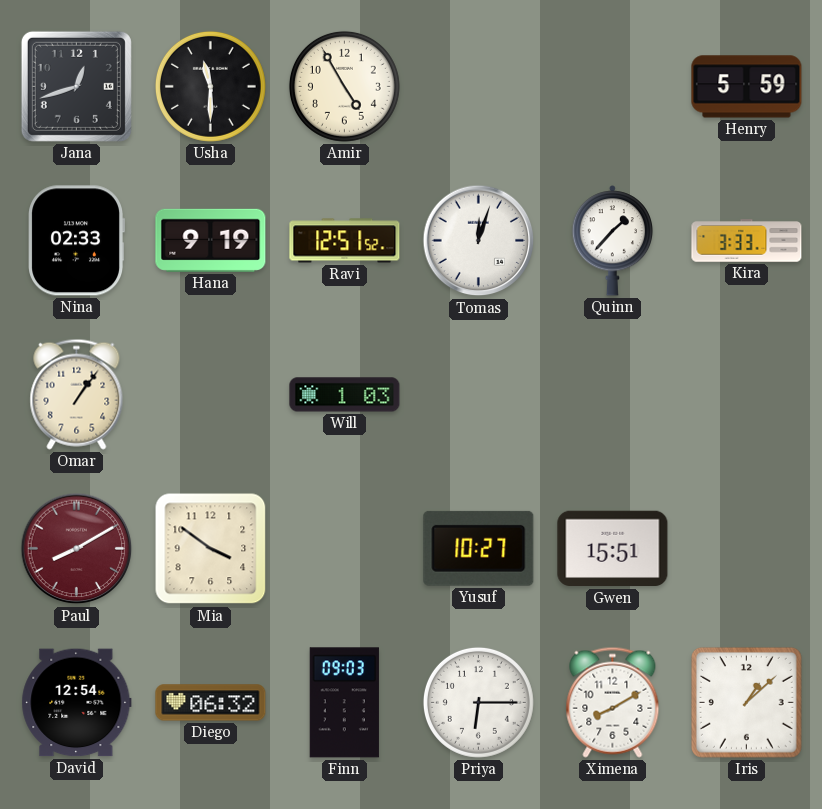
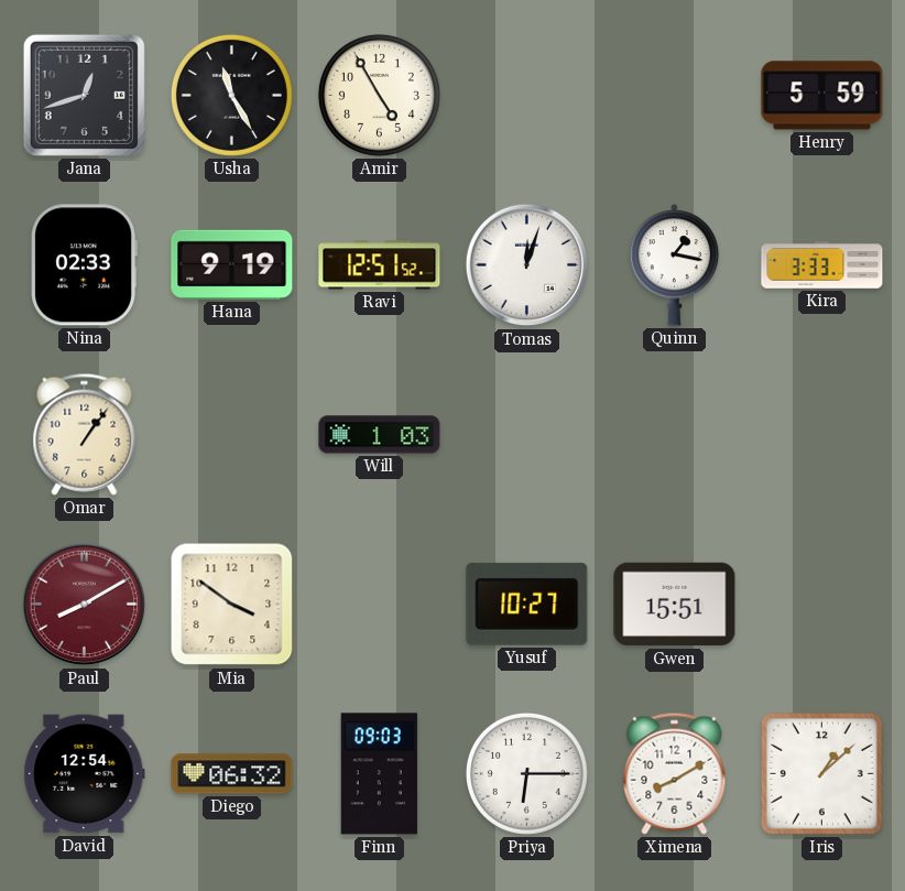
Usha: 11:30 -> 11:25
Quinn: 1:37 -> 1:17
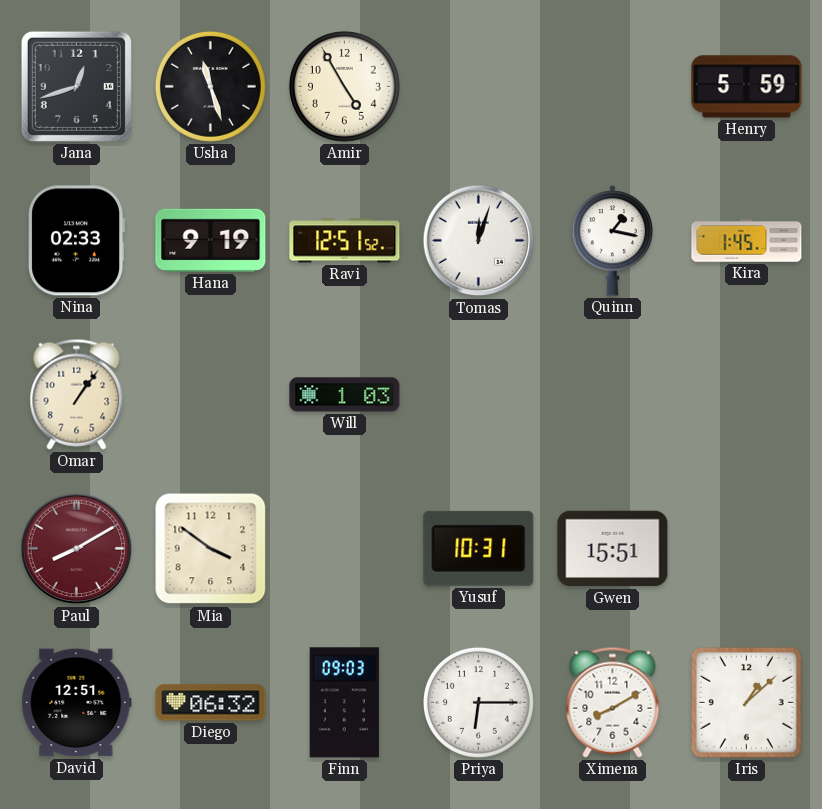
Usha: 11:25 -> 11:27
Kira: 3:33 -> 1:45
Yusuf: 10:27 -> 10:31
David: 12:54 -> 12:51
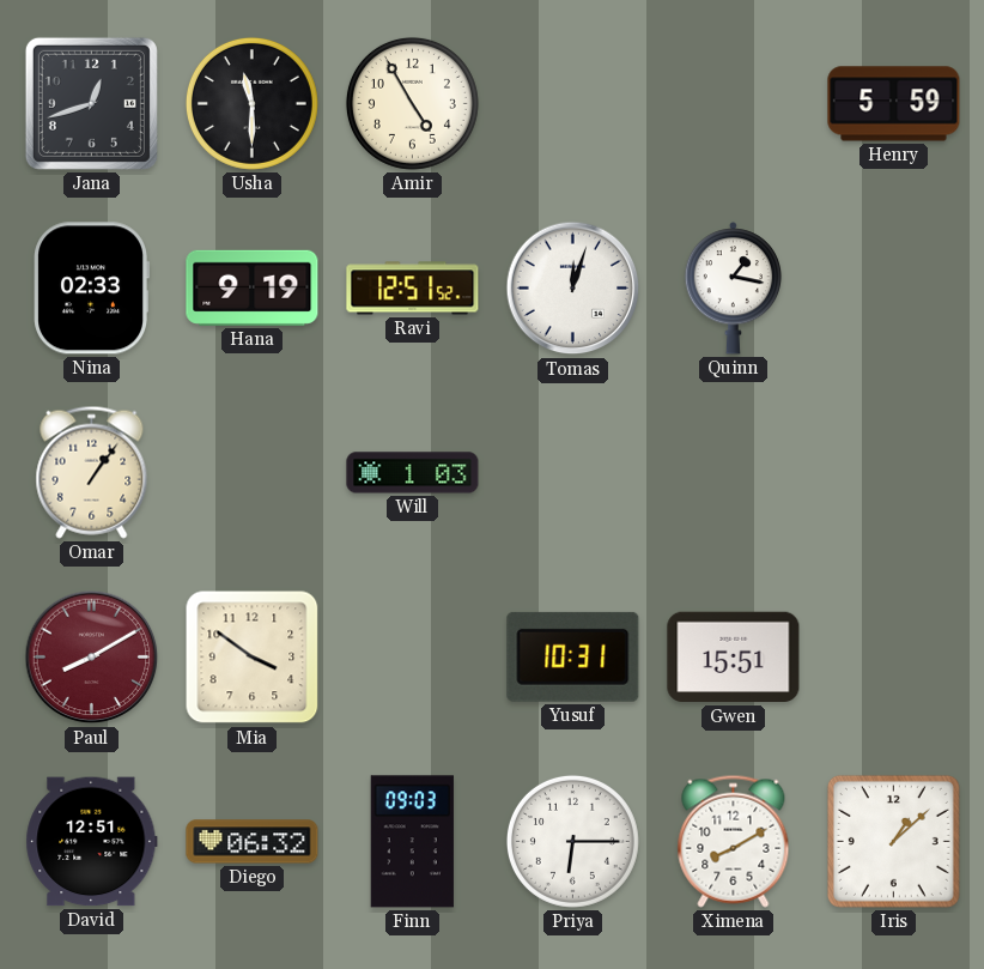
Usha: 11:27 -> 11:30
Kira: 1:45 -> none
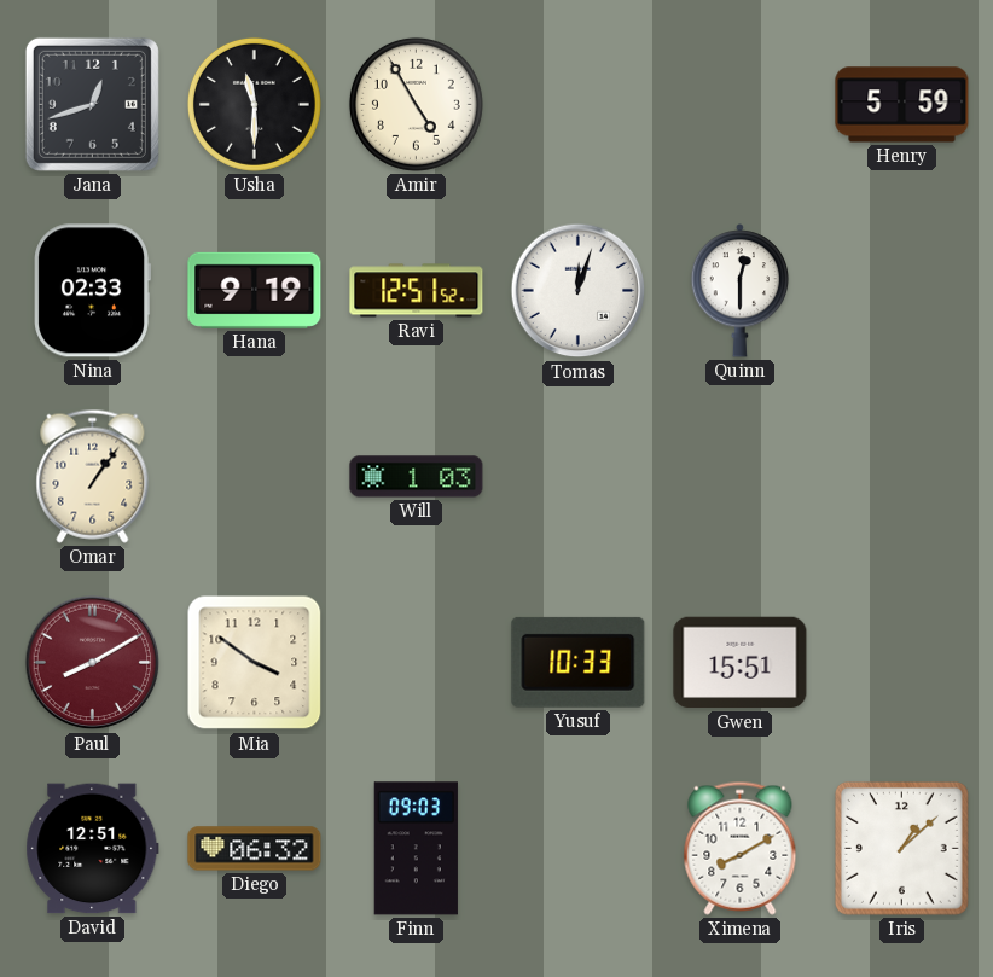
Quinn: 1:17 -> 12:30
Yusuf: 10:31 -> 10:33
Priya: 6:15 -> none
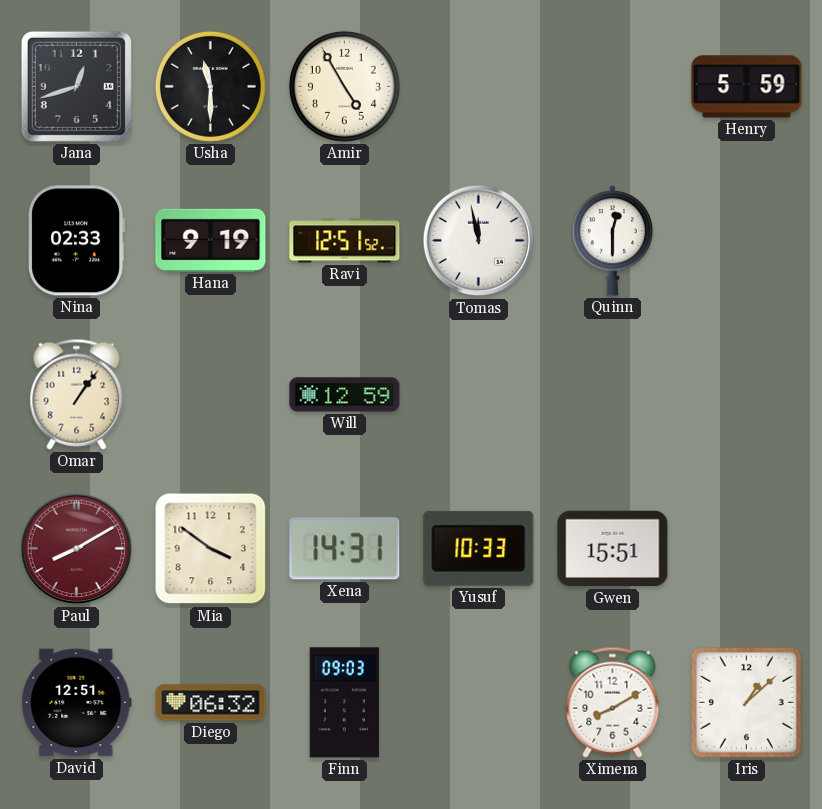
Tomas: 12:03 -> 11:58
Will: 1:03 -> 12:59
Xena: none -> 14:31
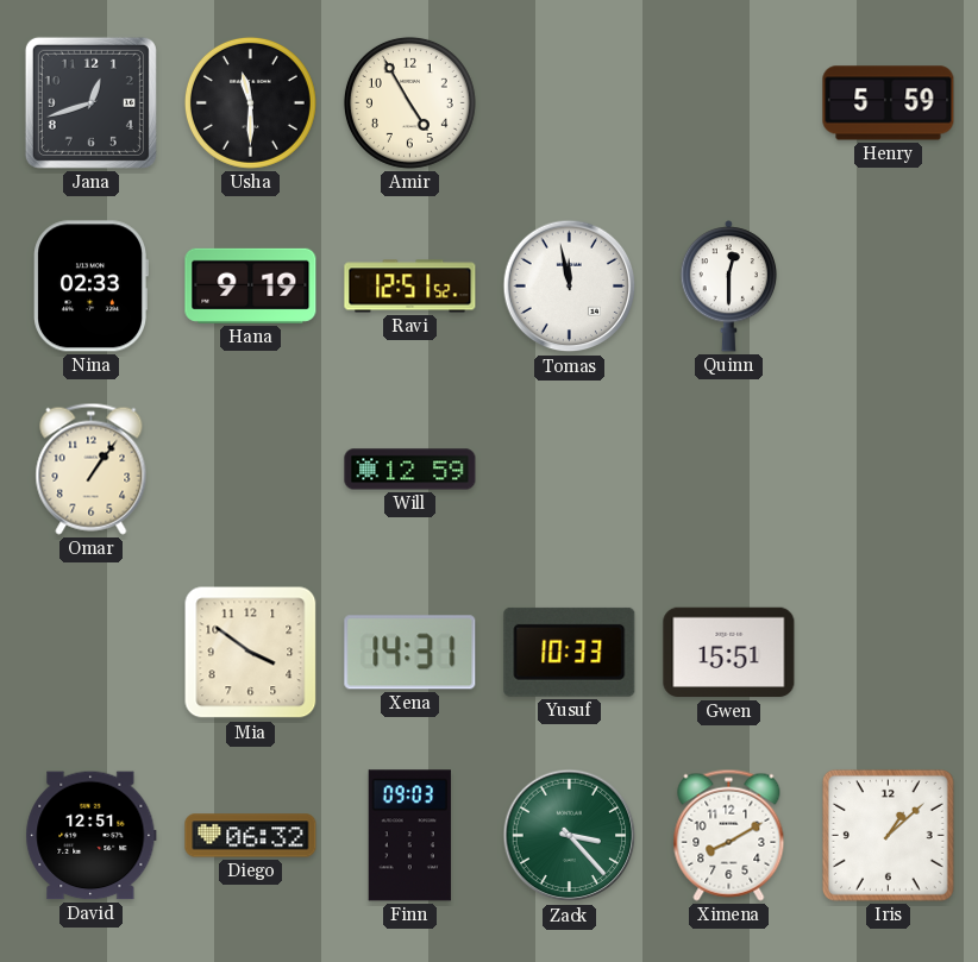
Paul: 8:10 -> none
Zack: none -> 3:23
